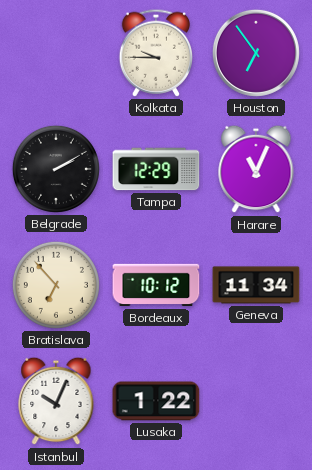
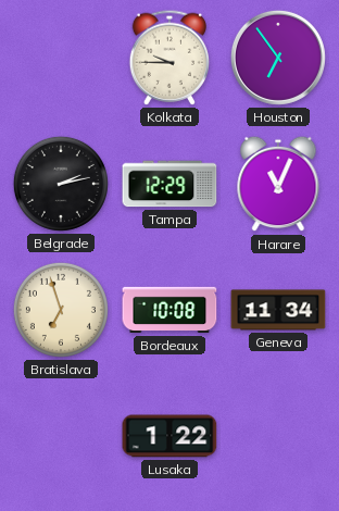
Belgrade: 2:10 -> 2:13
Bratislava: 6:53 -> 6:57
Bordeaux: 10:12 -> 10:08
Istanbul: 10:04 -> none
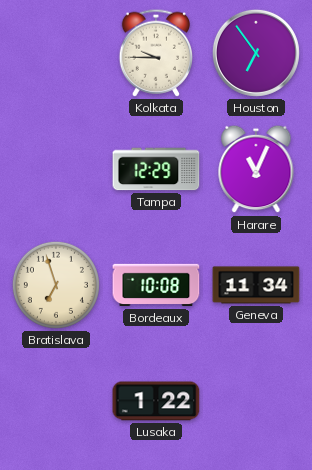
Belgrade: 2:13 -> none
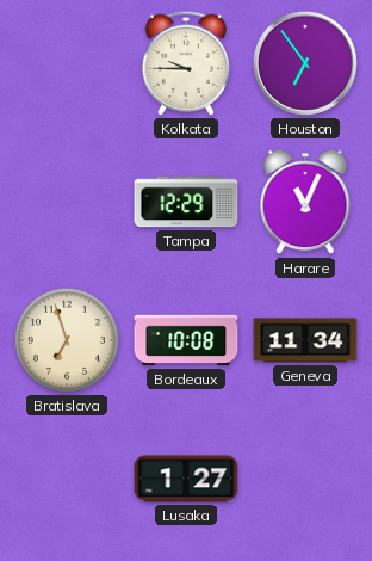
Lusaka: 1:22 -> 1:27
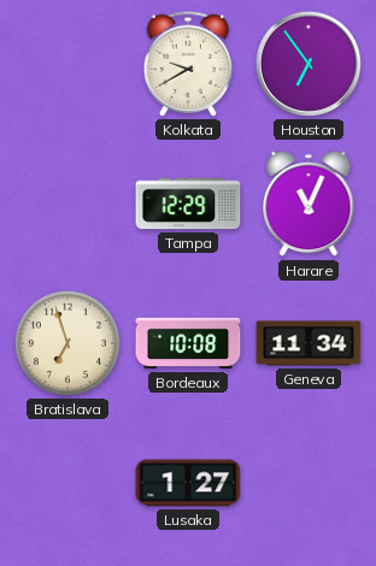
Kolkata: 9:45 -> 9:40
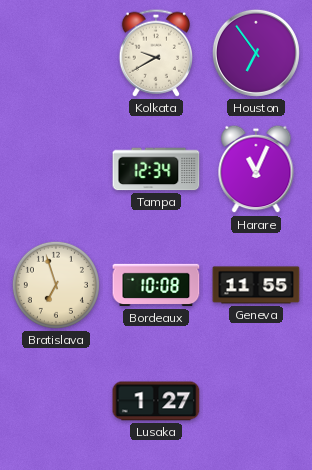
Tampa: 12:29 -> 12:34
Geneva: 11:34 -> 11:55
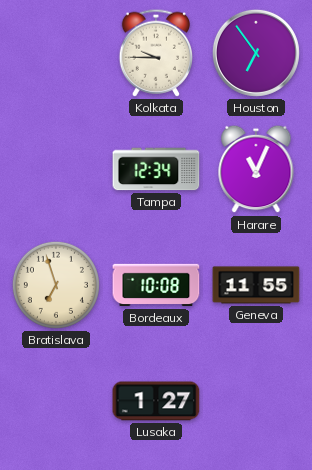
Kolkata: 9:40 -> 9:45
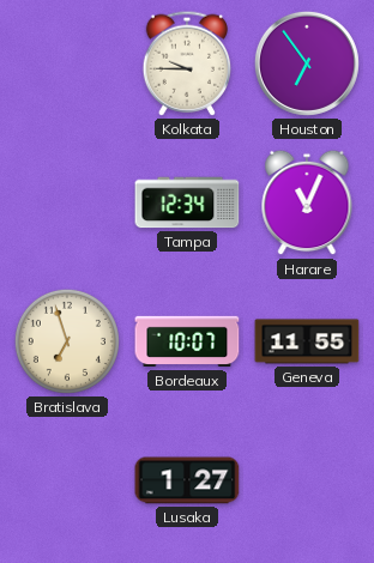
Bordeaux: 10:08 -> 10:07
